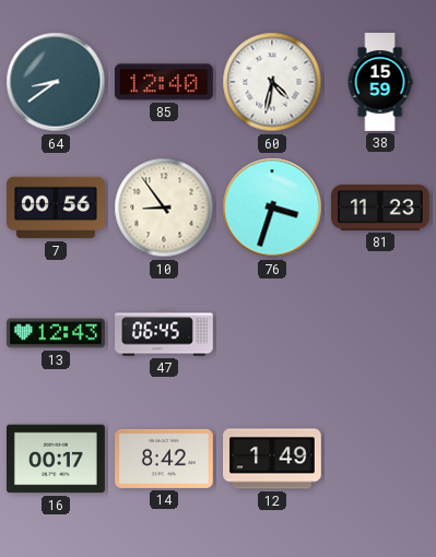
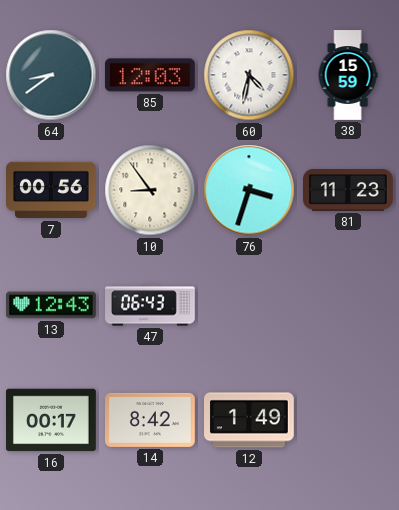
85: 12:40 -> 12:03
47: 06:45 -> 06:43
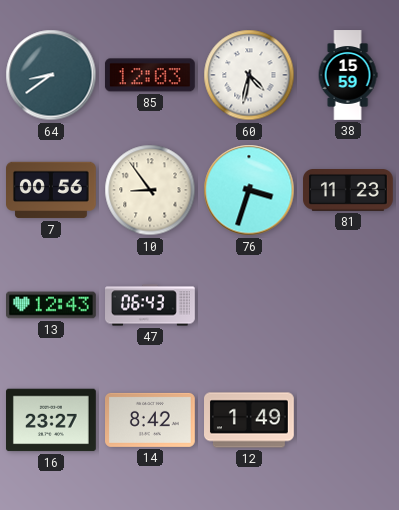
16: 00:17 -> 23:27
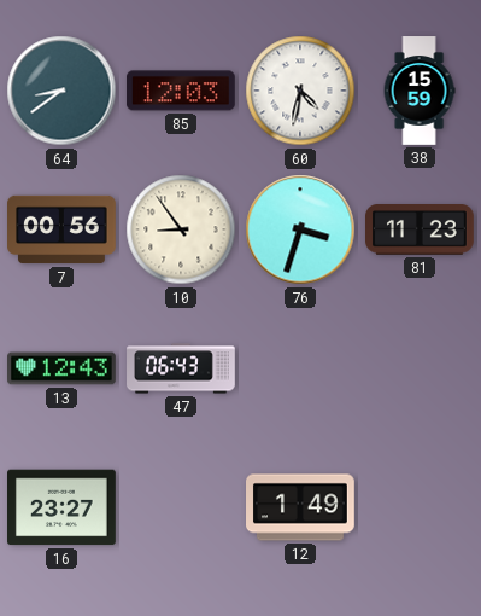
14: 8:42 -> none
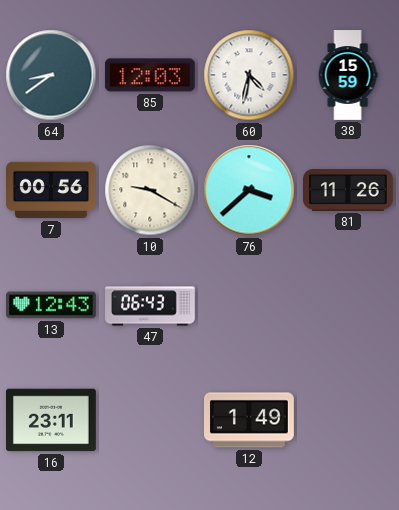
10: 8:54 -> 9:20
76: 3:33 -> 3:38
81: 11:23 -> 11:26
16: 23:27 -> 23:11
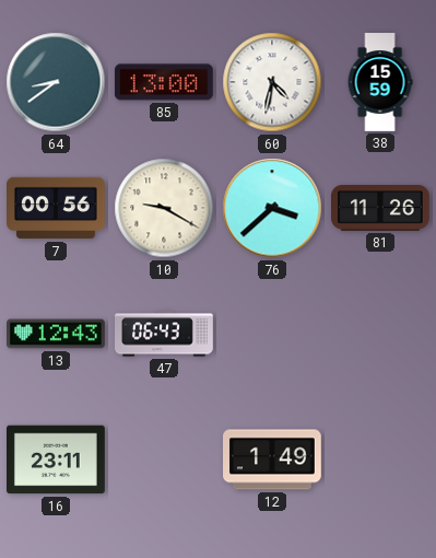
85: 12:03 -> 13:00
